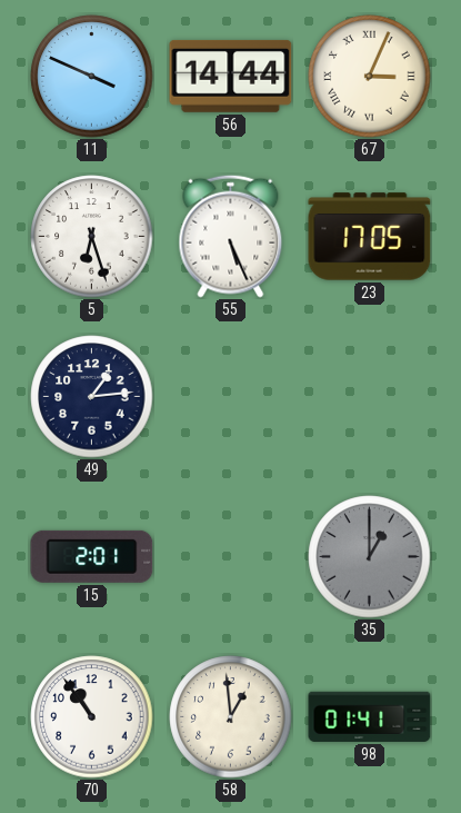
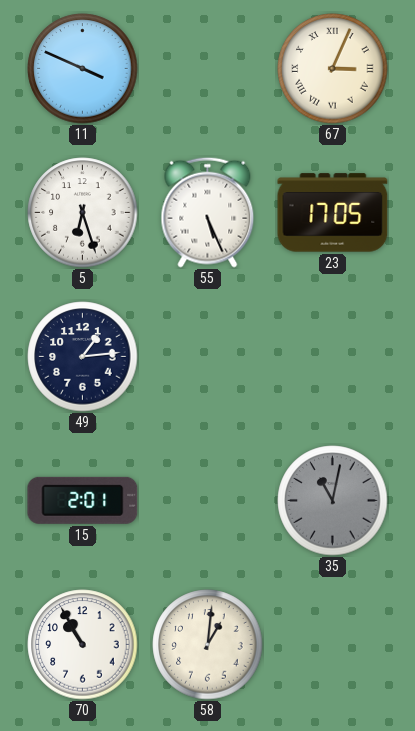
56: 14:44 -> none
35: 1:00 -> 11:02
70: 10:54 -> 10:55
58: 12:59 -> 1:01
98: 01:41 -> none
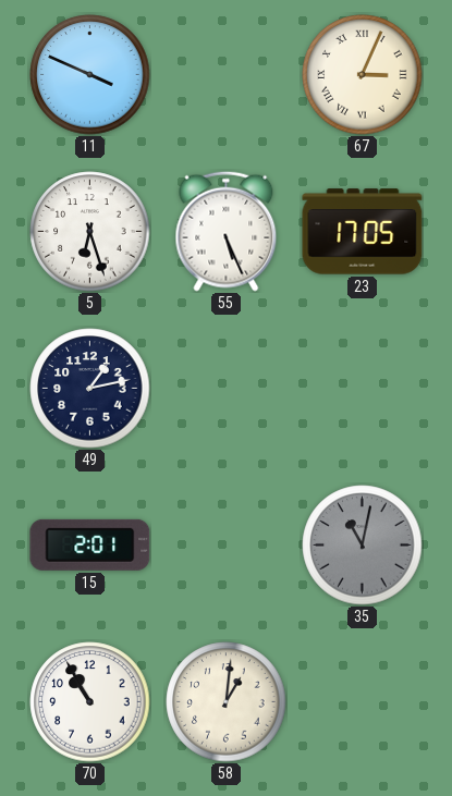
49: 1:14 -> 1:13
